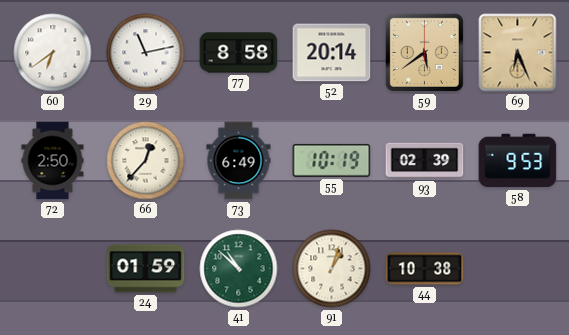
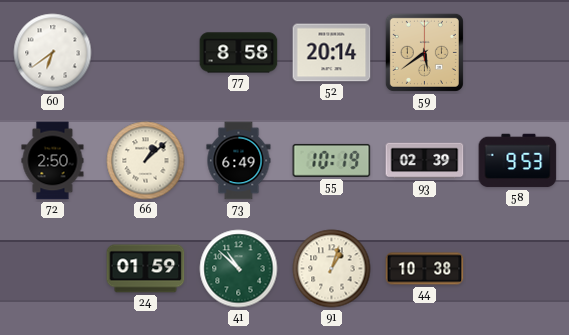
29: 11:13 -> none
69: 6:26 -> none
66: 12:37 -> 1:08
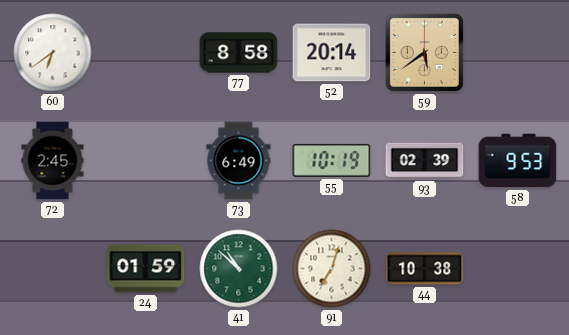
72: 2:50 -> 2:45
66: 1:08 -> none
91: 1:03 -> 7:03
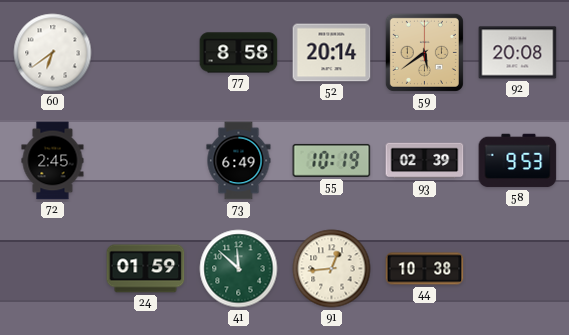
92: none -> 20:08
41: 10:52 -> 11:52
91: 7:03 -> 12:44
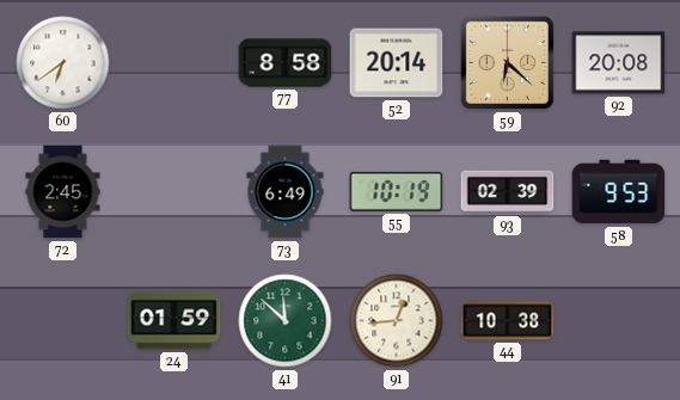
59: 5:39 -> 6:22
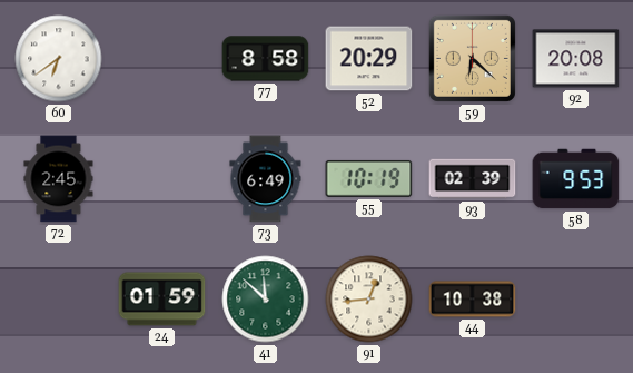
52: 20:14 -> 20:29
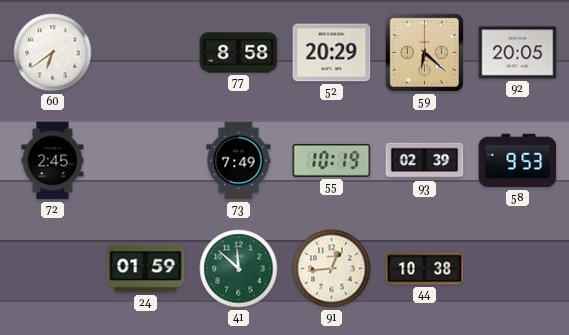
92: 20:08 -> 20:05
73: 6:49 -> 7:49
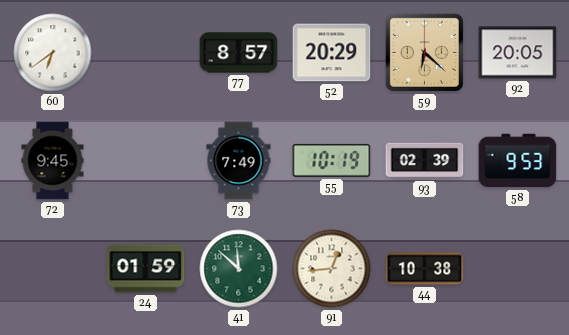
77: 8:58 -> 8:57
72: 2:45 -> 9:45
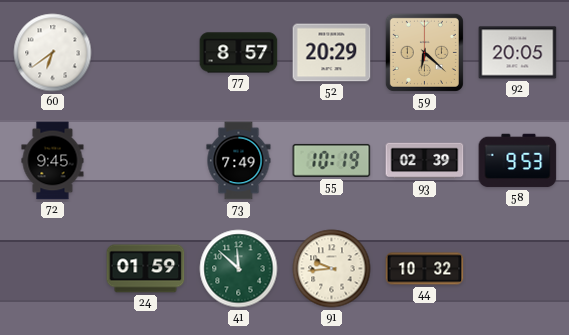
91: 12:44 -> 9:44
44: 10:38 -> 10:32
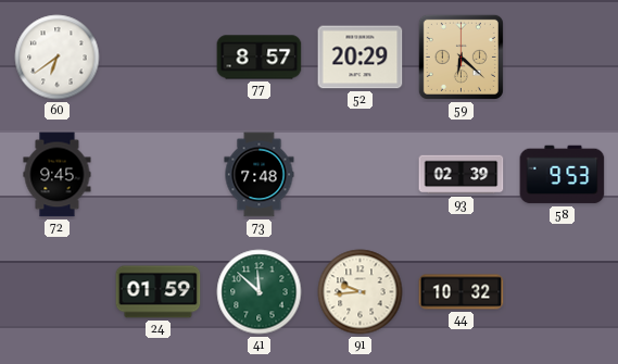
92: 20:05 -> none
73: 7:49 -> 7:48
55: 10:19 -> none
